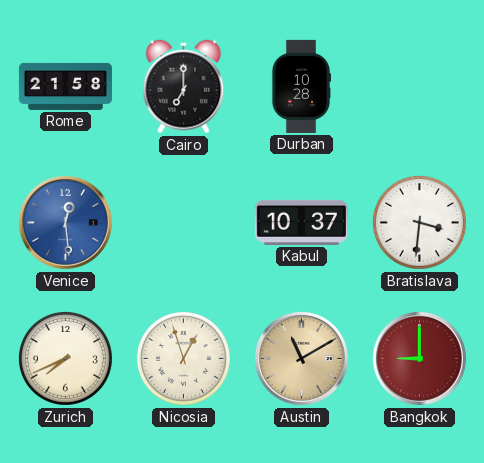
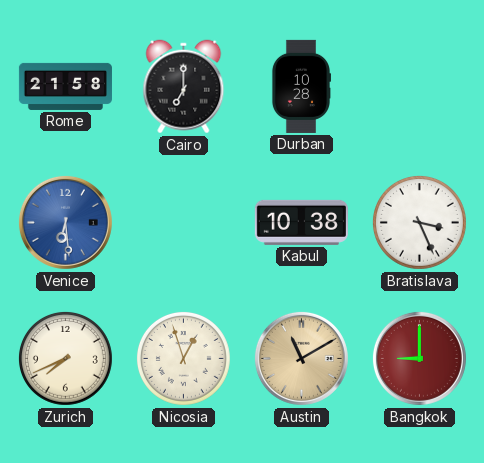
Venice: 12:29 -> 6:29
Kabul: 10:37 -> 10:38
Bratislava: 3:31 -> 3:26
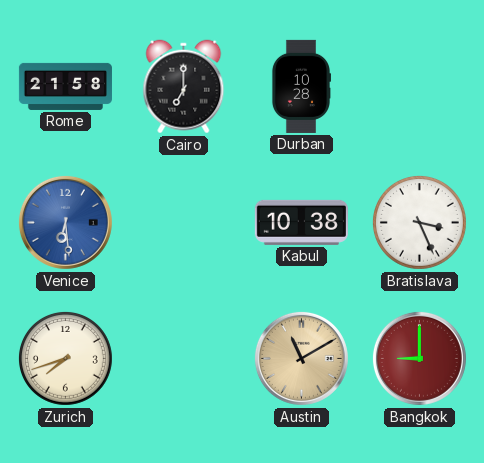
Zurich: 7:41 -> 7:42
Nicosia: 12:57 -> none
